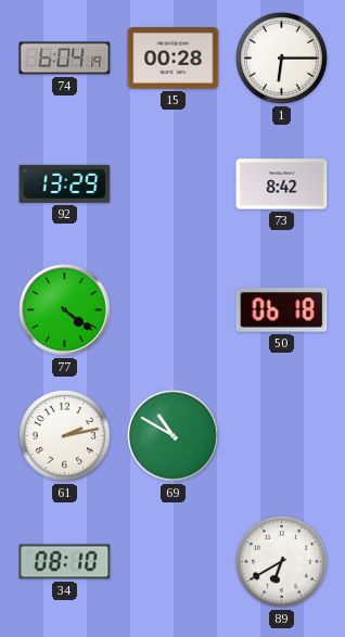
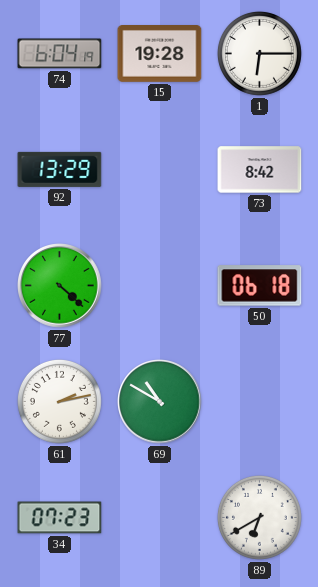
15: 00:28 -> 19:28
77: 4:21 -> 4:22
34: 08:10 -> 07:23
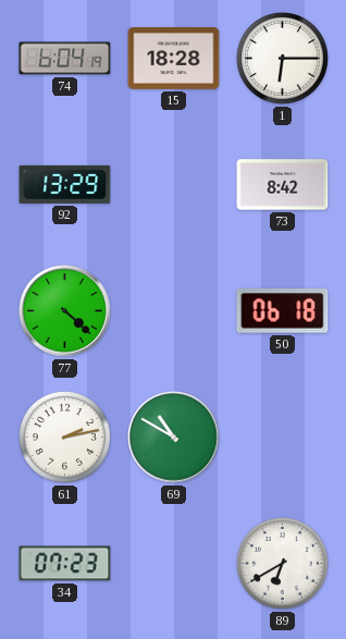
15: 19:28 -> 18:28
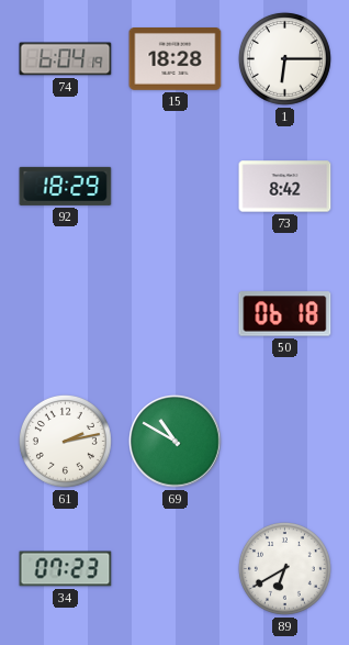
92: 13:29 -> 18:29
77: 4:22 -> none
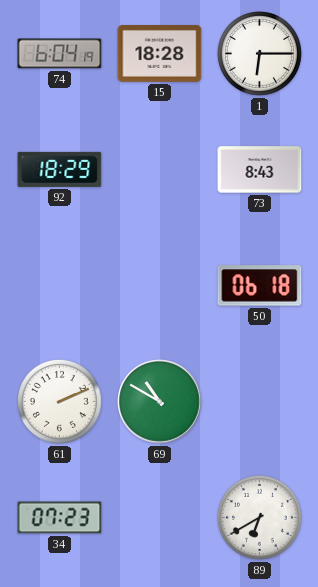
73: 8:42 -> 8:43
61: 2:13 -> 2:11
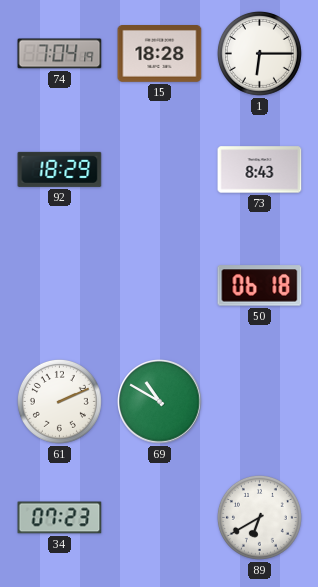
74: 6:04 -> 7:04
